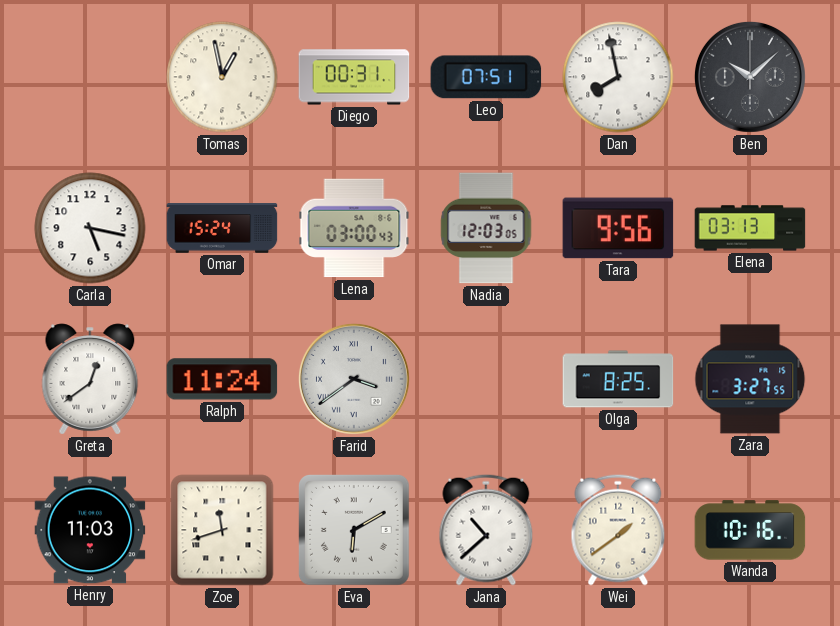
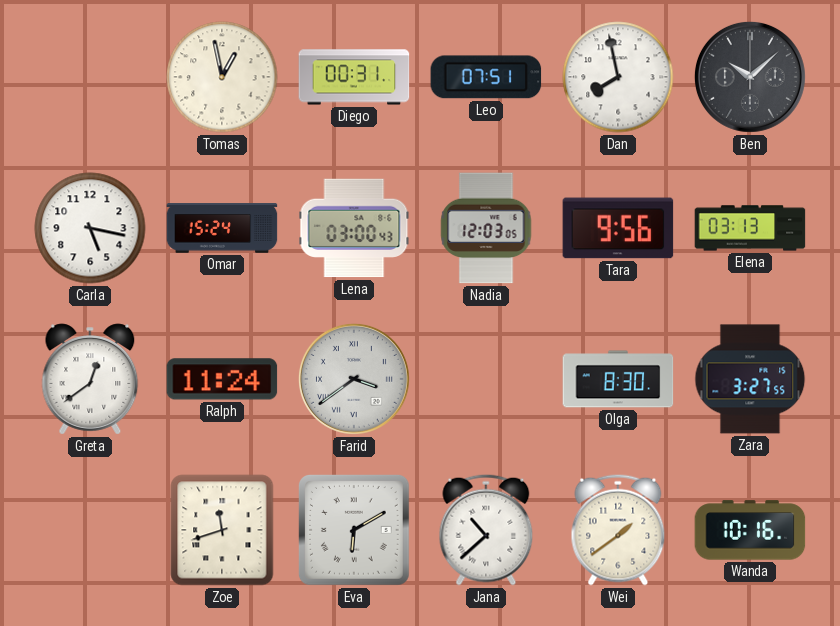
Olga: 8:25 -> 8:30
Henry: 11:03 -> none
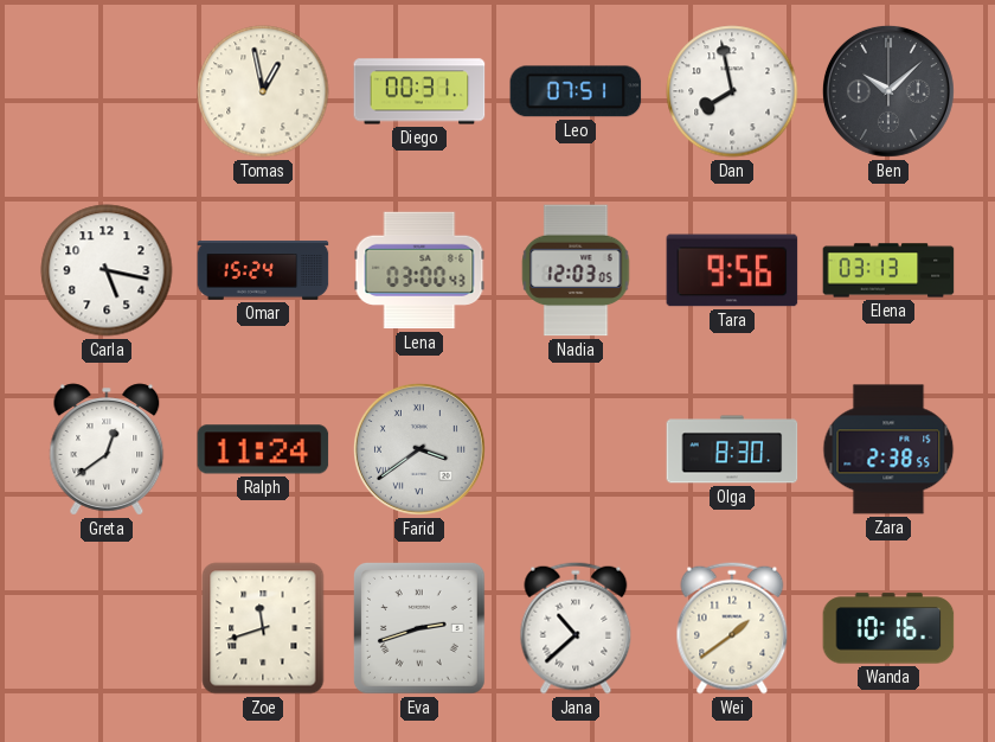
Zara: 3:27 -> 2:38
Eva: 6:10 -> 2:42
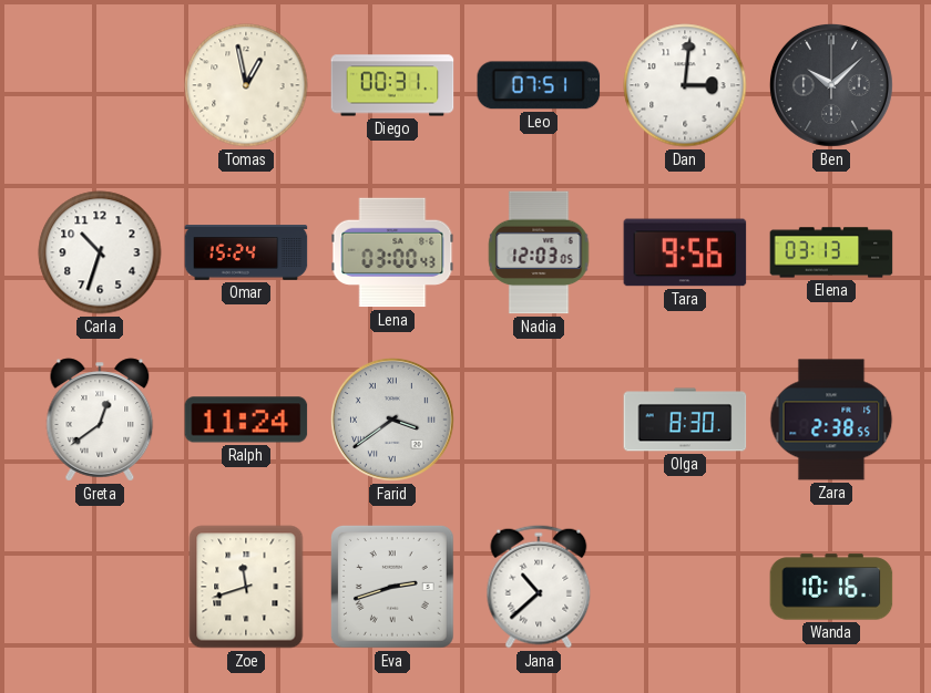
Dan: 7:58 -> 3:01
Carla: 5:17 -> 10:33
Wei: 1:39 -> none
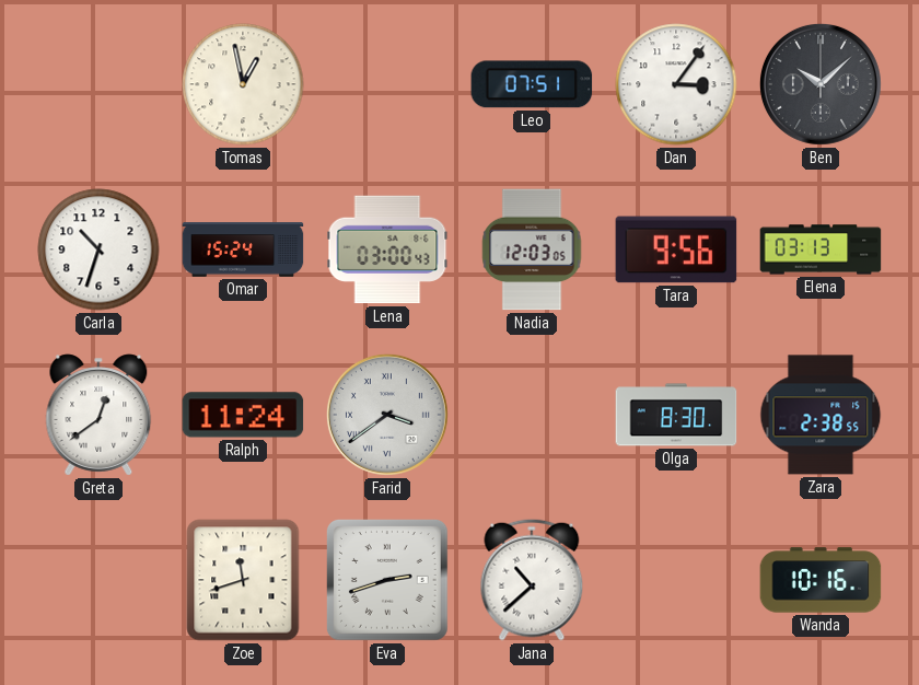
Diego: 00:31 -> none
Dan: 3:01 -> 3:06
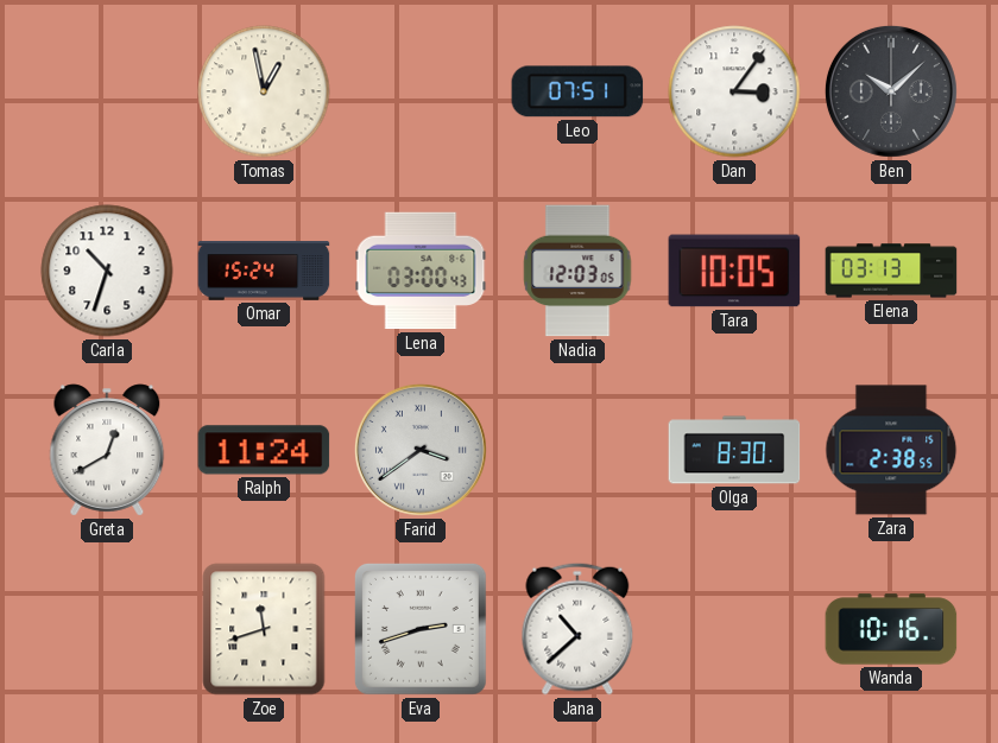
Tara: 9:56 -> 10:05
Greta: 12:39 -> 12:40
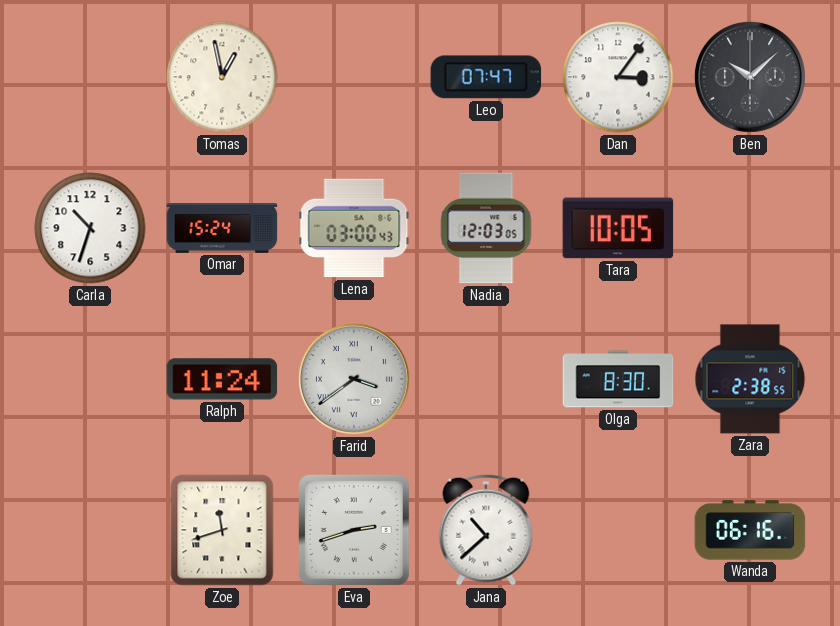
Leo: 07:51 -> 07:47
Elena: 03:13 -> none
Greta: 12:40 -> none
Wanda: 10:16 -> 06:16
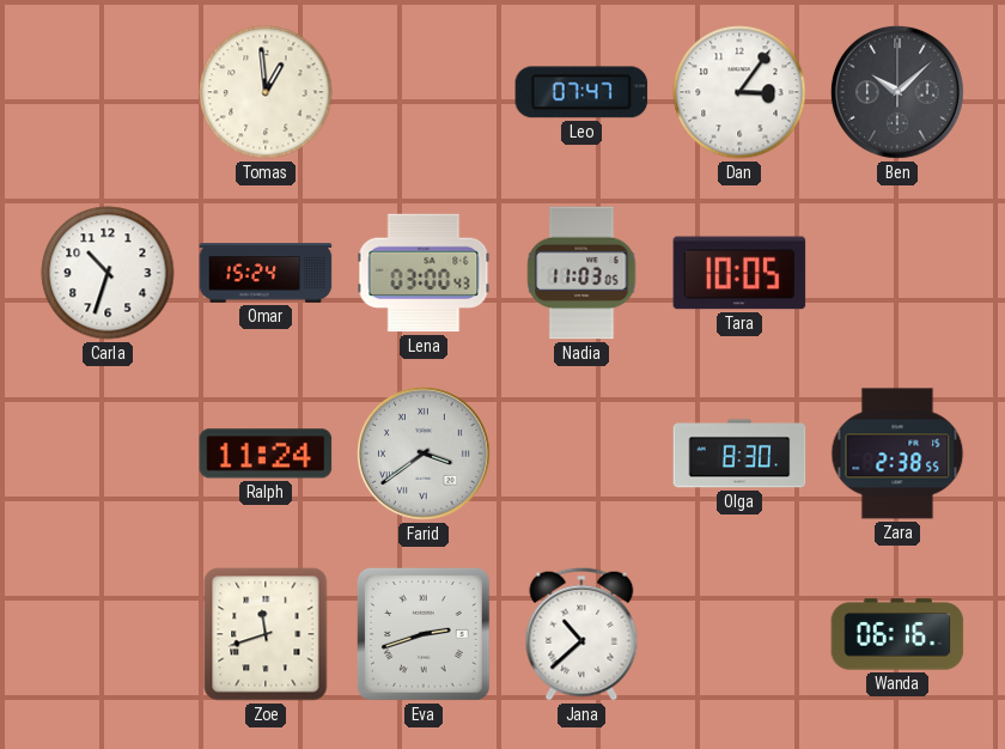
Tomas: 12:58 -> 12:59
Nadia: 12:03 -> 11:03
